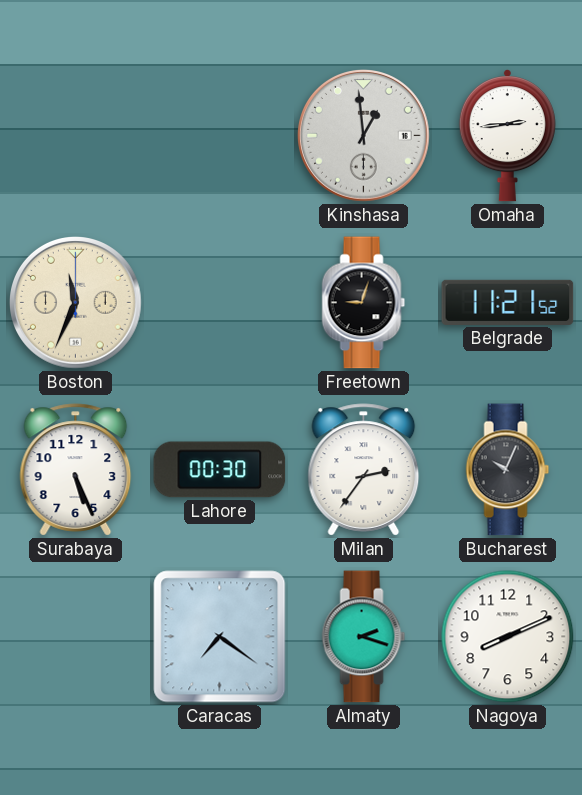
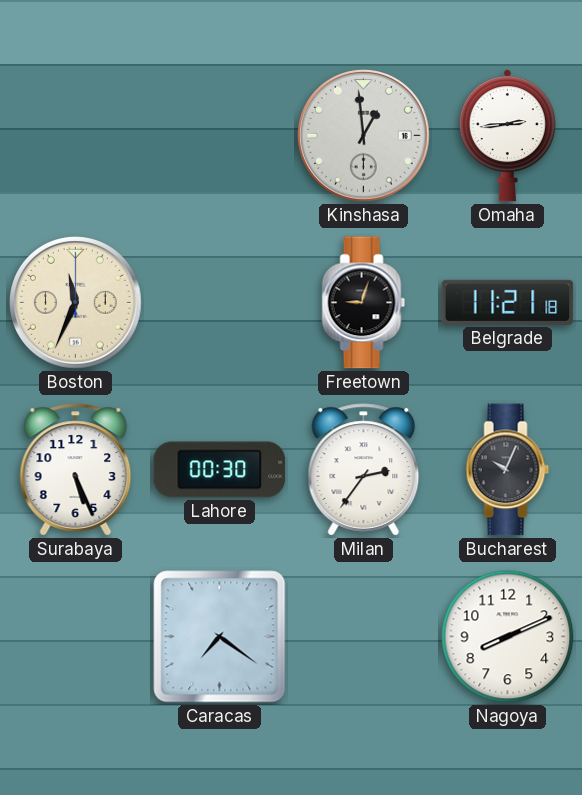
Belgrade: 11:21:52 -> 11:21:18
Almaty: 2:18 -> none
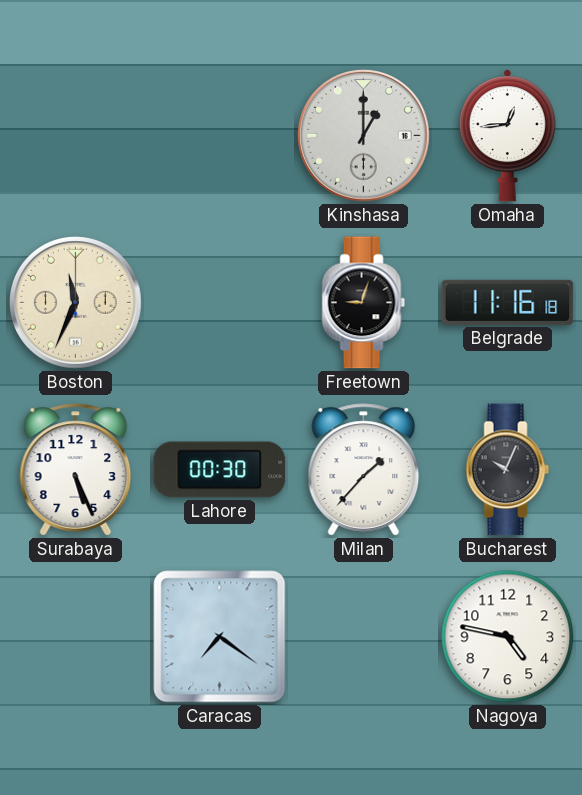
Kinshasa: 12:59 -> 1:00
Omaha: 2:44 -> 12:44
Belgrade: 11:21 -> 11:16
Milan: 2:36 -> 1:37
Nagoya: 8:11 -> 4:47
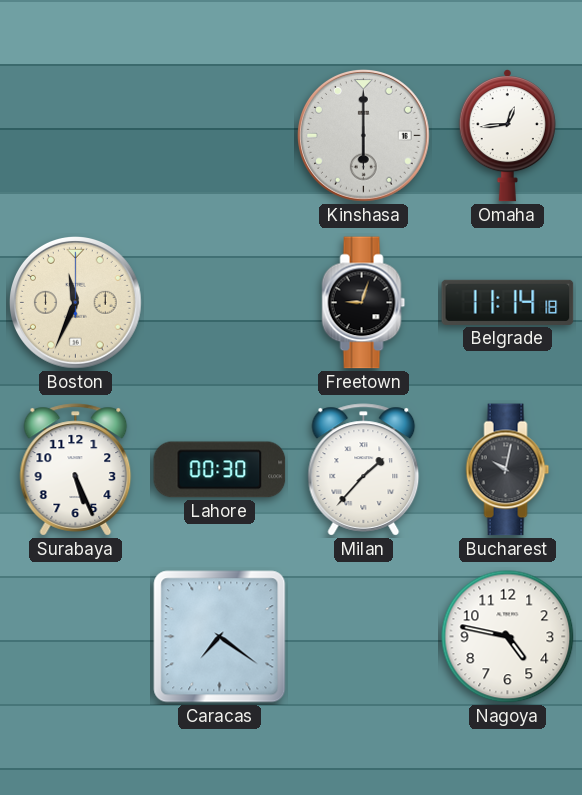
Kinshasa: 1:00 -> 6:00
Belgrade: 11:16 -> 11:14
Bucharest: 10:04 -> 10:02
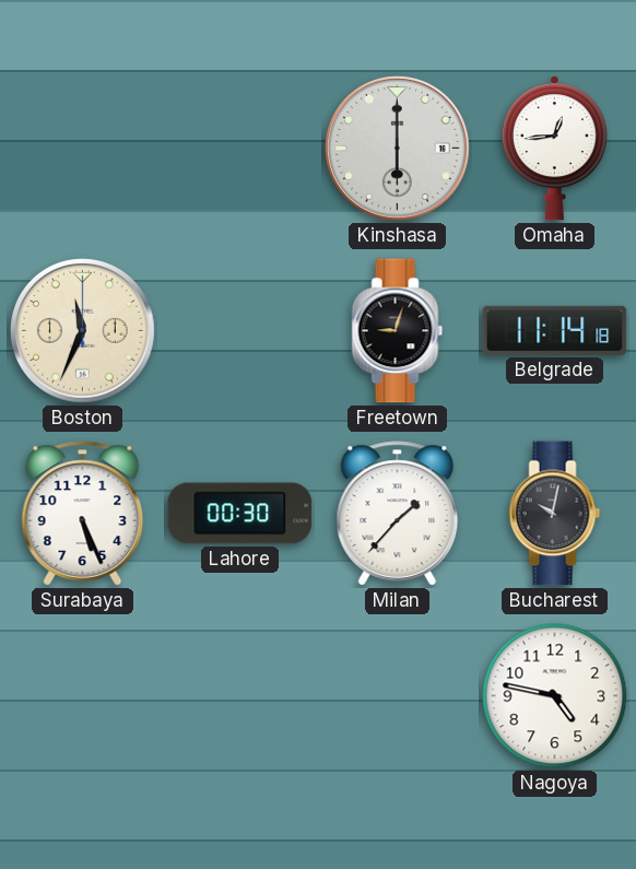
Caracas: 7:21 -> none
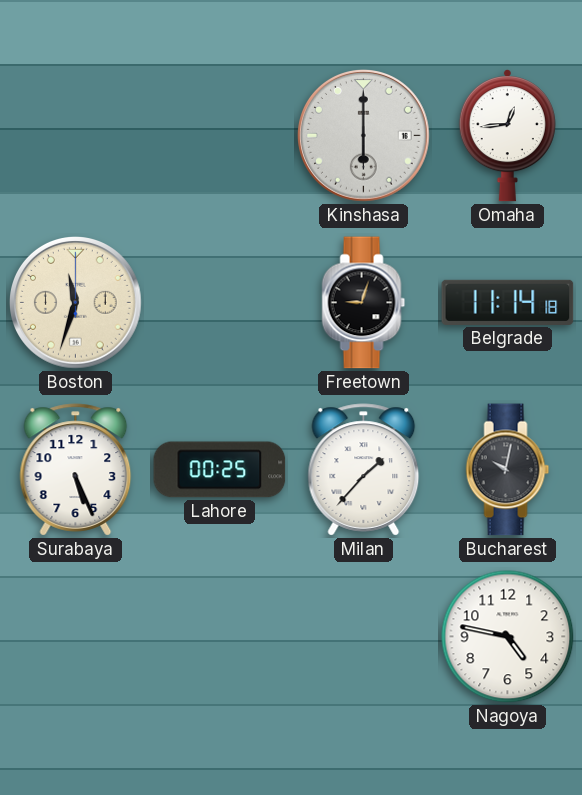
Boston: 11:34 -> 11:33
Lahore: 00:30 -> 00:25
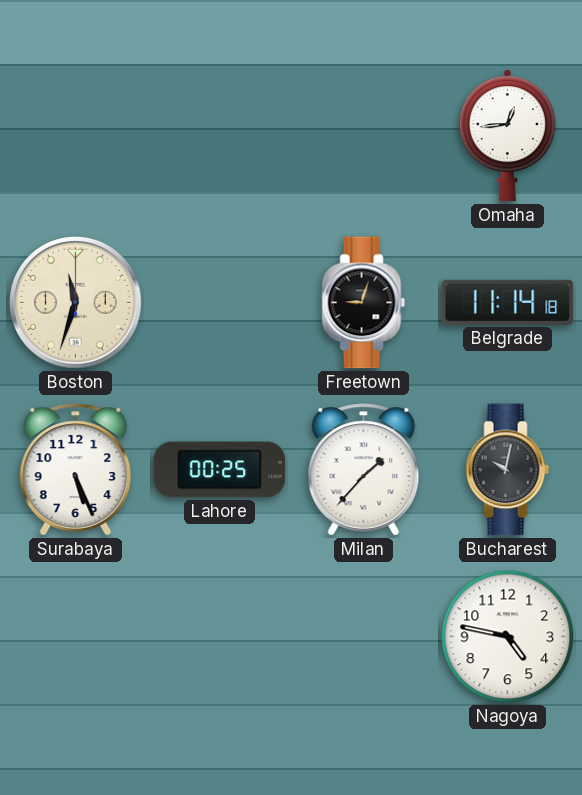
Kinshasa: 6:00 -> none
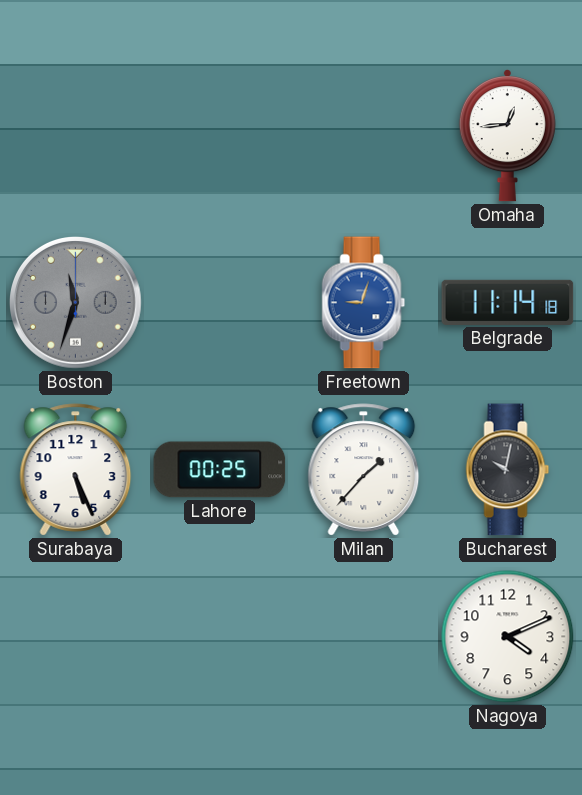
Boston dial: cream -> grey
Freetown dial: black -> blue
Nagoya: 4:47 -> 4:11
